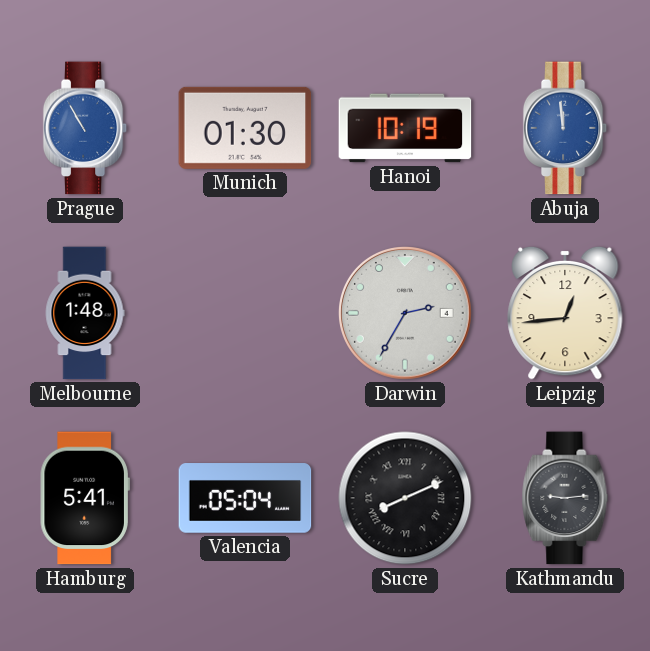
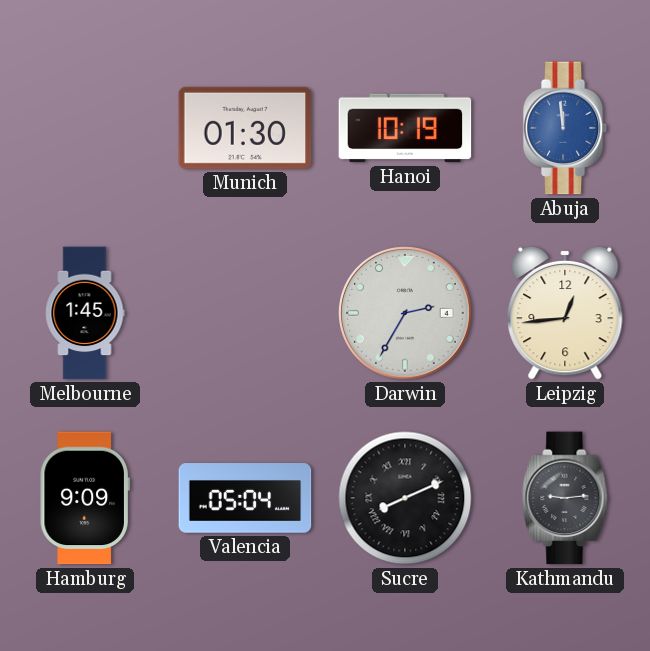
Prague: 10:55 -> none
Melbourne: 1:48 -> 1:45
Hamburg: 5:41 -> 9:09
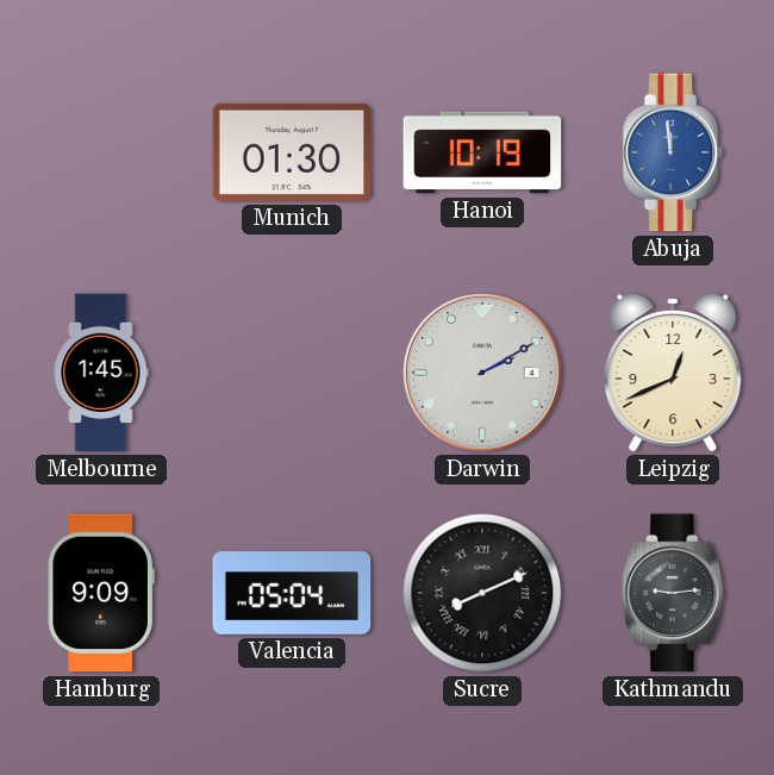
Darwin: 2:35 -> 2:10
Leipzig: 12:44 -> 12:41
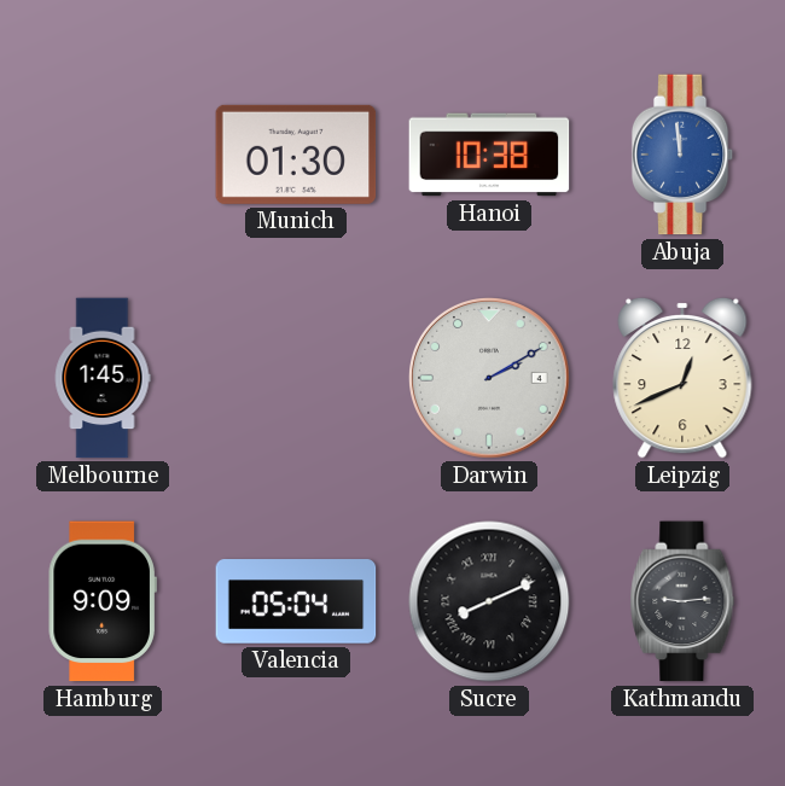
Hanoi: 10:19 -> 10:38
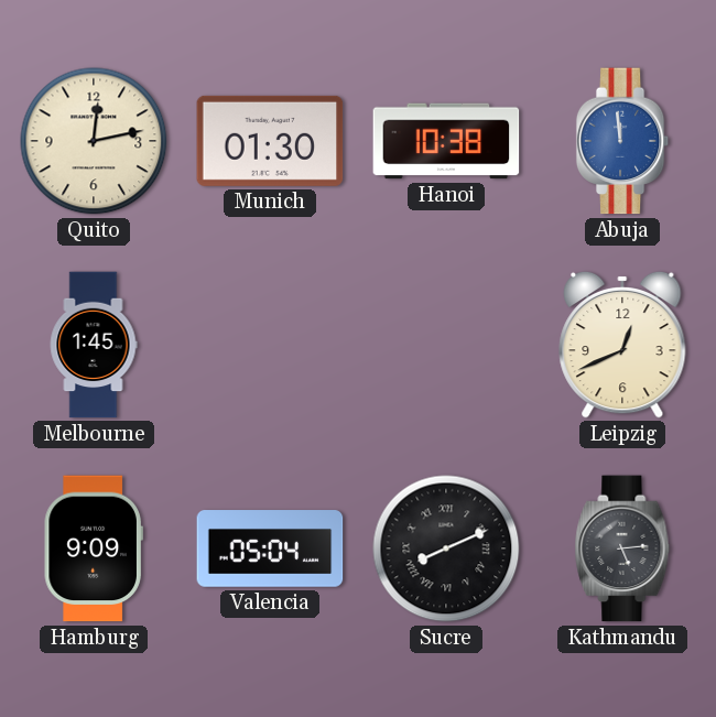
Quito: none -> 12:13
Darwin: 2:10 -> none
Kathmandu: 9:14 -> 5:14
